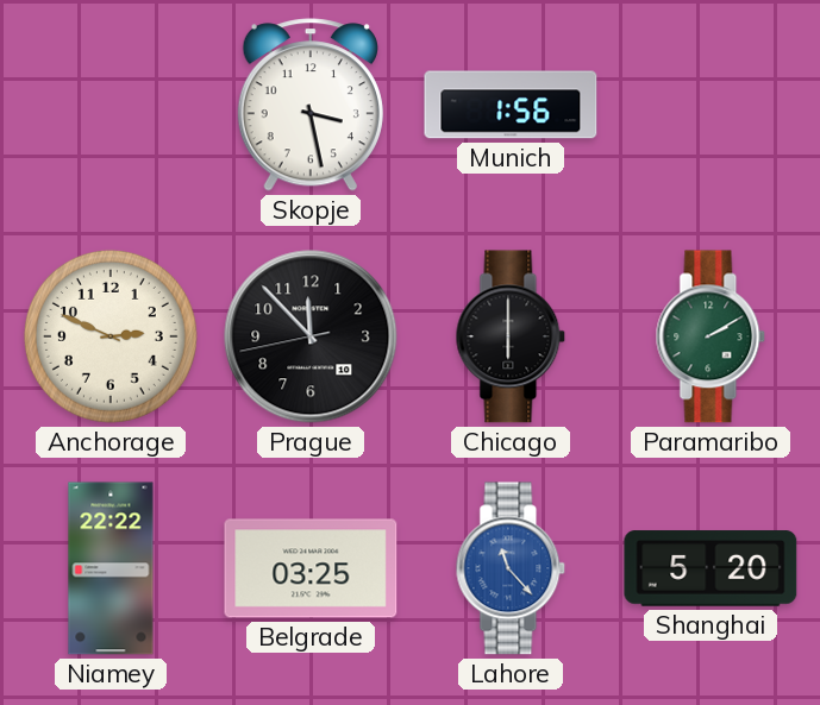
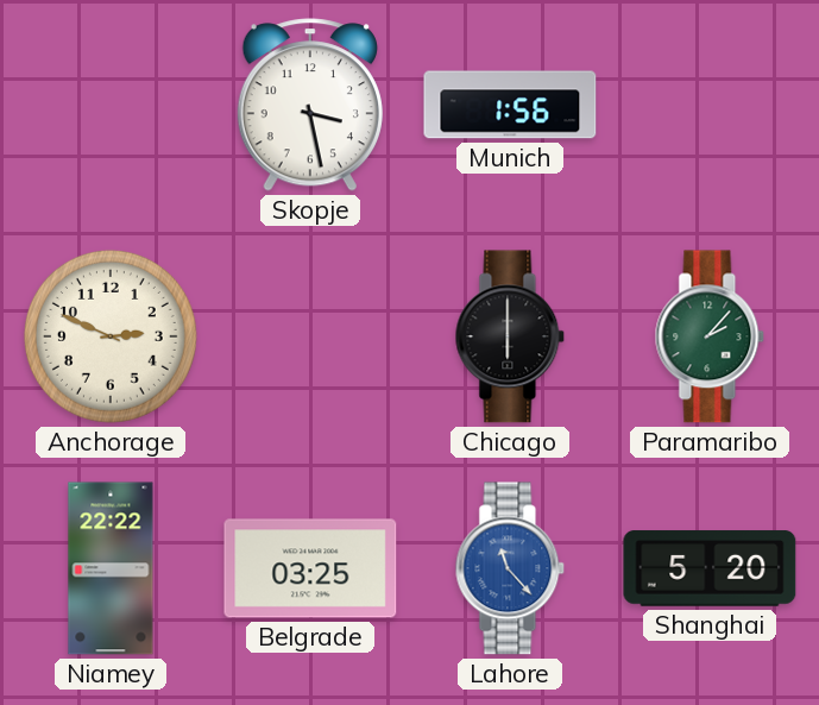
Prague: 11:52 -> none
Paramaribo: 2:10 -> 2:07
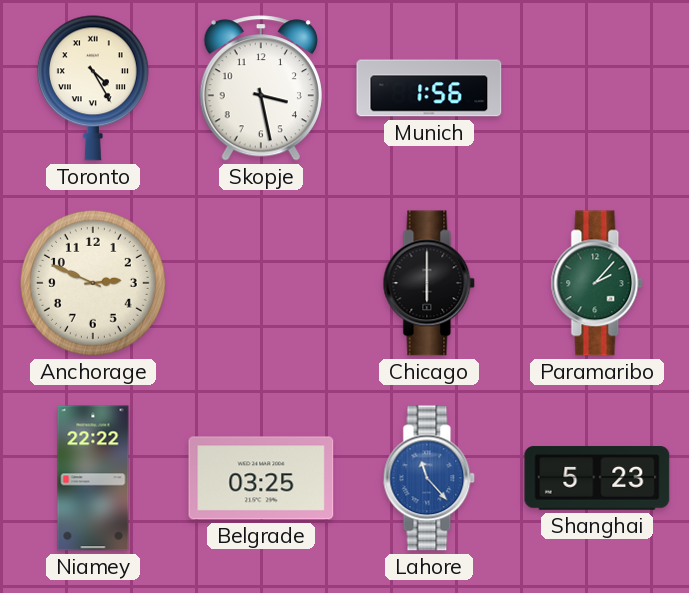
Toronto: none -> 4:25
Shanghai: 5:20 -> 5:23
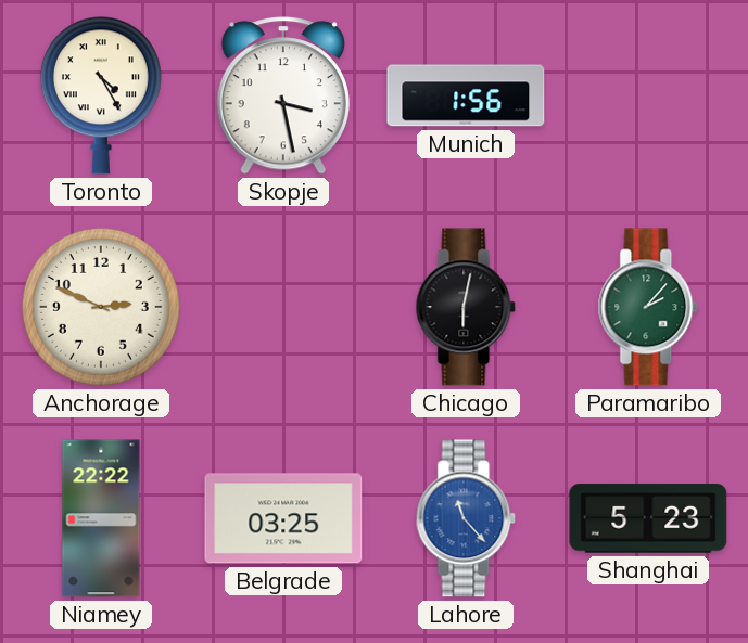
Chicago: 6:00 -> 6:02
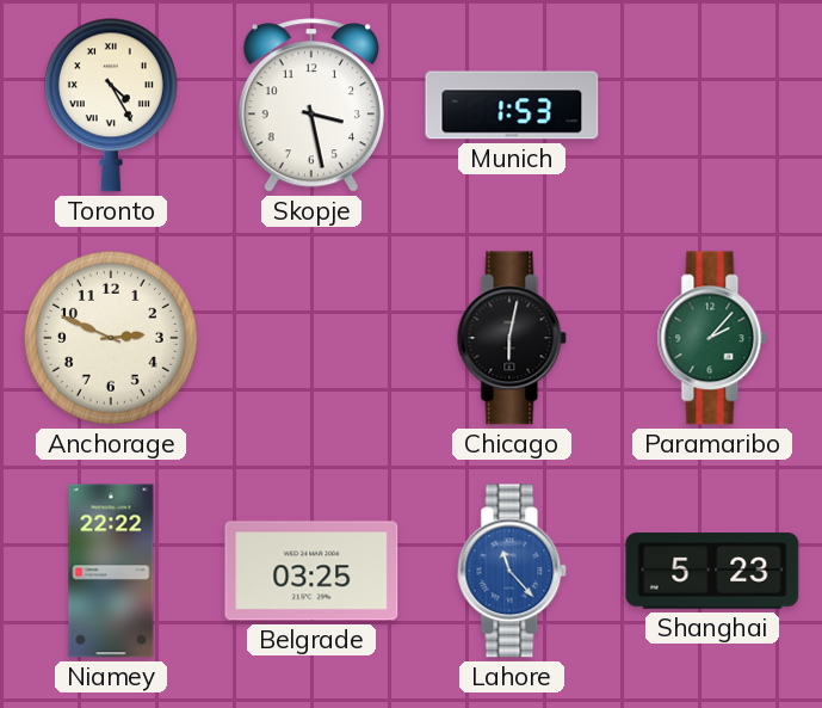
Munich: 1:56 -> 1:53
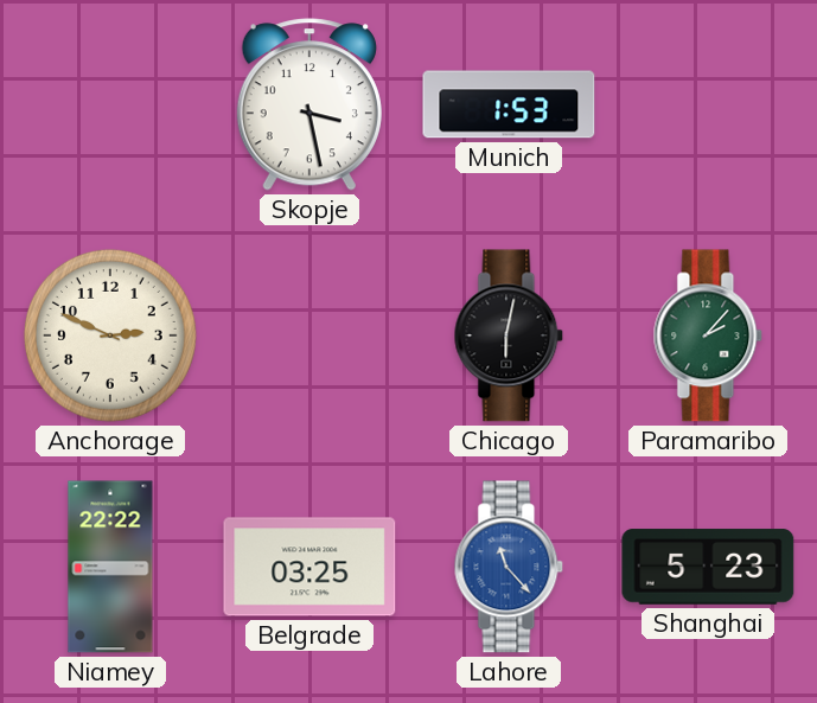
Toronto: 4:25 -> none
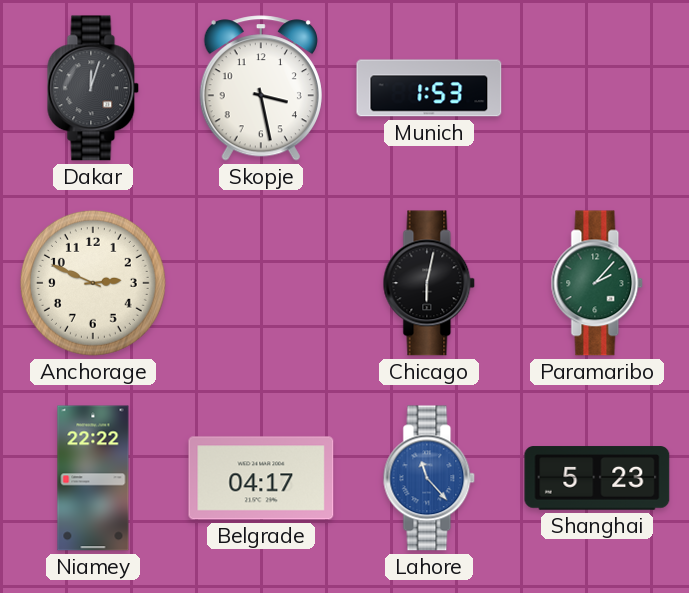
Dakar: none -> 12:03
Belgrade: 03:25 -> 04:17
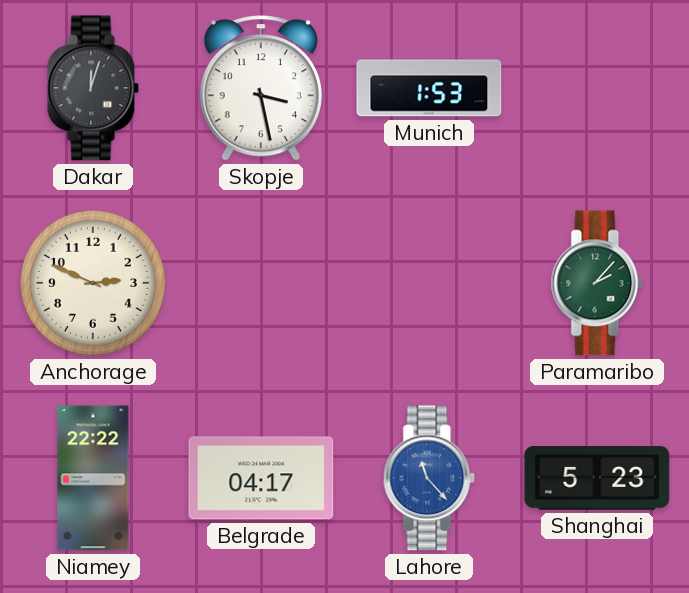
Chicago: 6:02 -> none
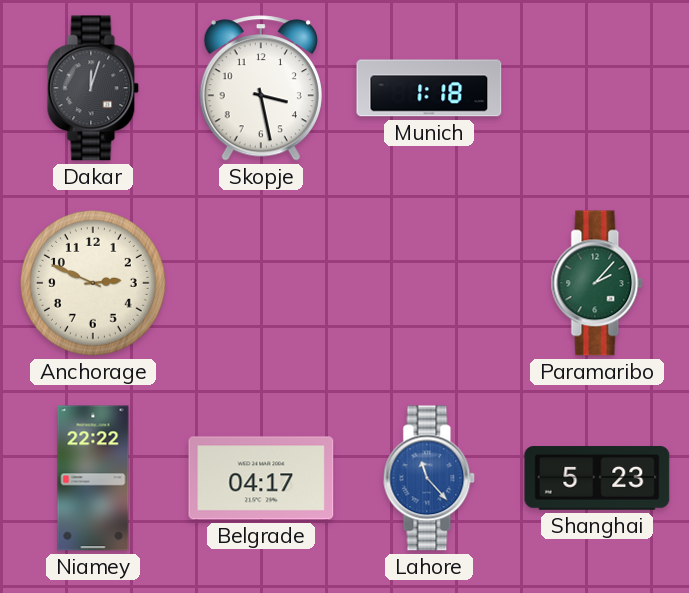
Munich: 1:53 -> 1:18
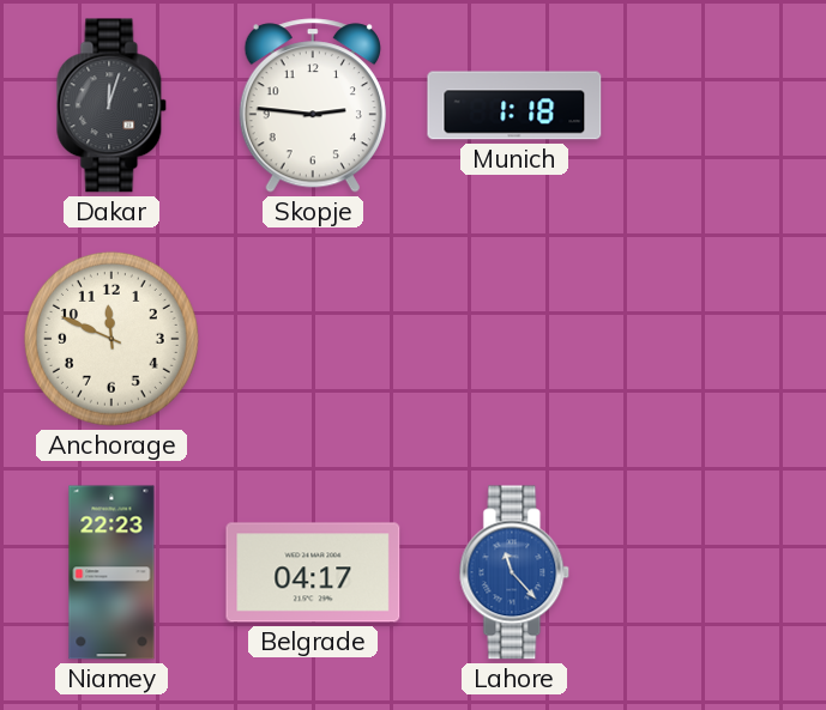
Skopje: 3:28 -> 2:46
Anchorage: 2:49 -> 11:49
Paramaribo: 2:07 -> none
Niamey: 22:22 -> 22:23
Shanghai: 5:23 -> none
